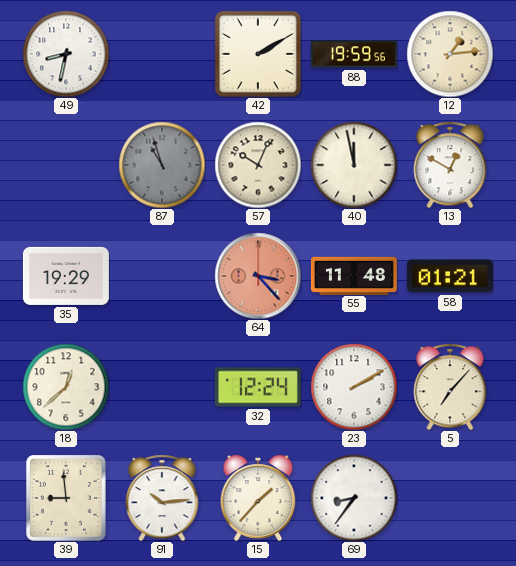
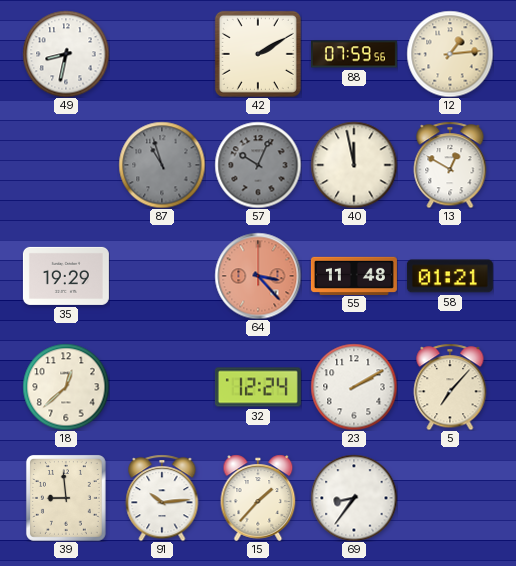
88: 19:59 -> 07:59
57 dial: cream -> grey
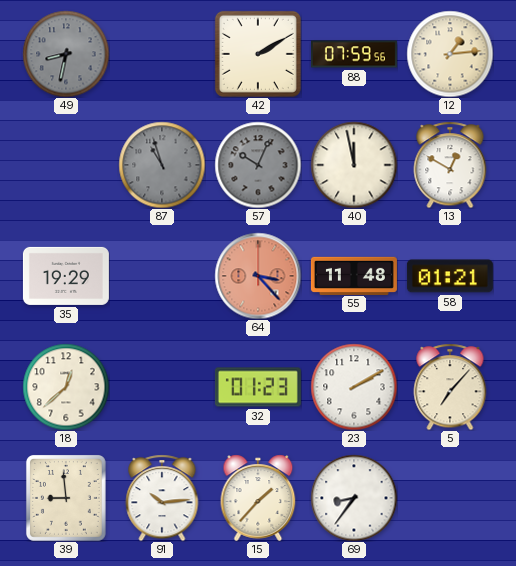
49 dial: white -> grey
32: 12:24 -> 01:23
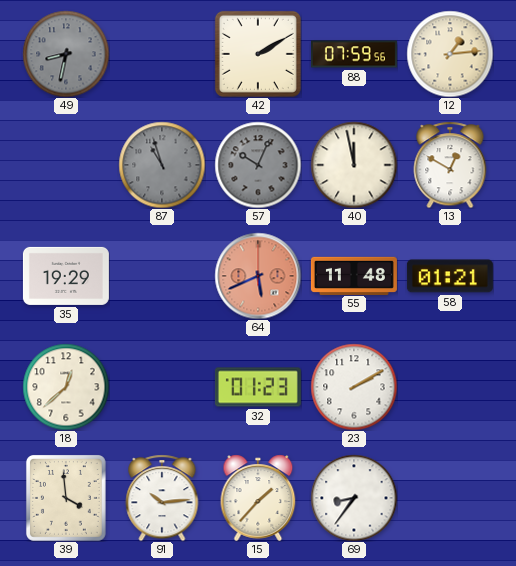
64: 3:23 -> 5:41
5: 7:07 -> none
39: 8:59 -> 3:59
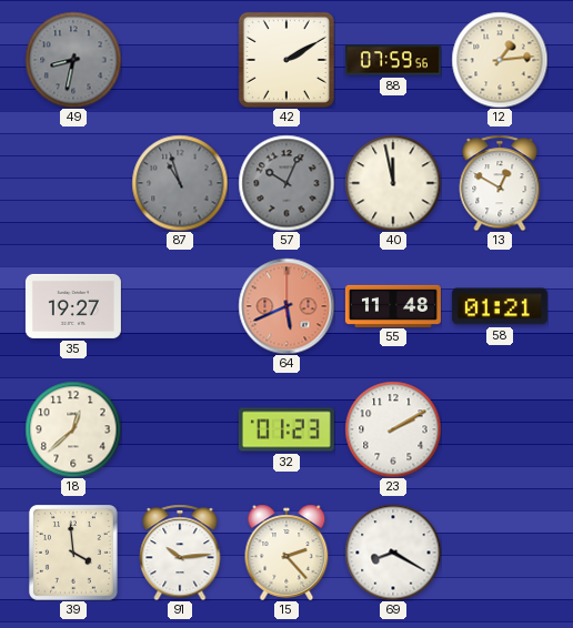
35: 19:29 -> 19:27
15: 1:37 -> 2:23
69: 8:36 -> 8:20
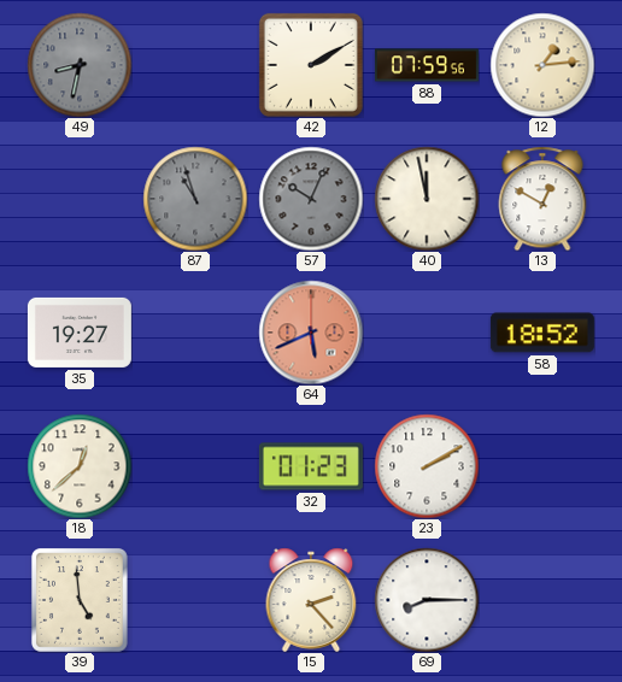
55: 11:48 -> none
58: 01:21 -> 18:52
39: 3:59 -> 4:59
91: 10:14 -> none
69: 8:20 -> 8:15
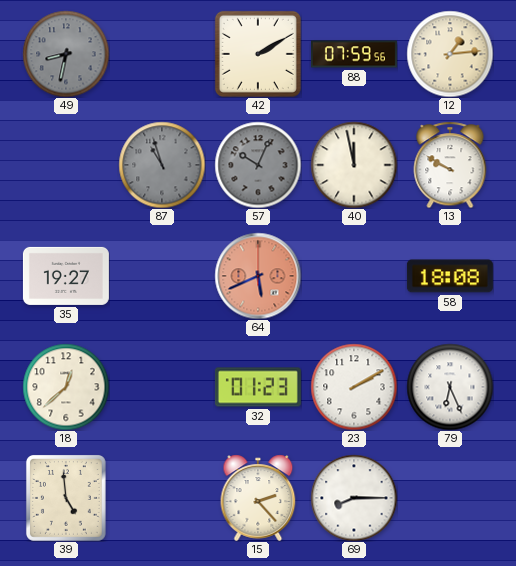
13: 12:50 -> 9:50
58: 18:52 -> 18:08
79: none -> 6:26
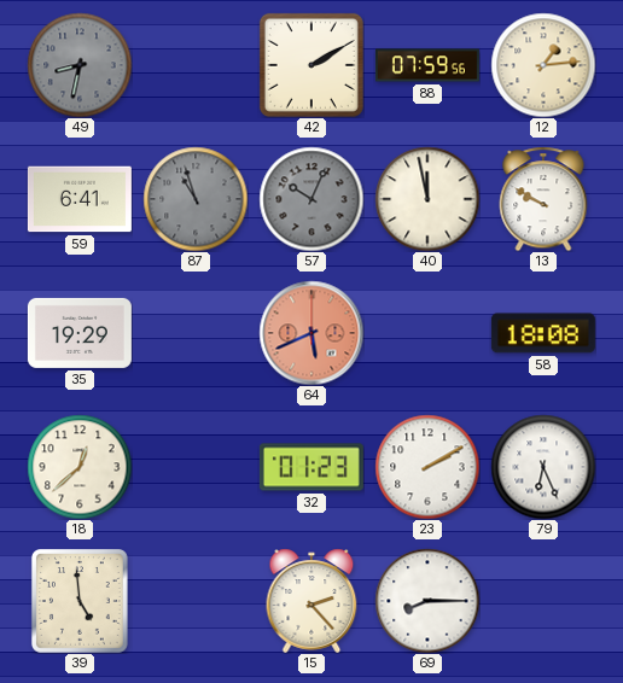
59: none -> 6:41
35: 19:27 -> 19:29
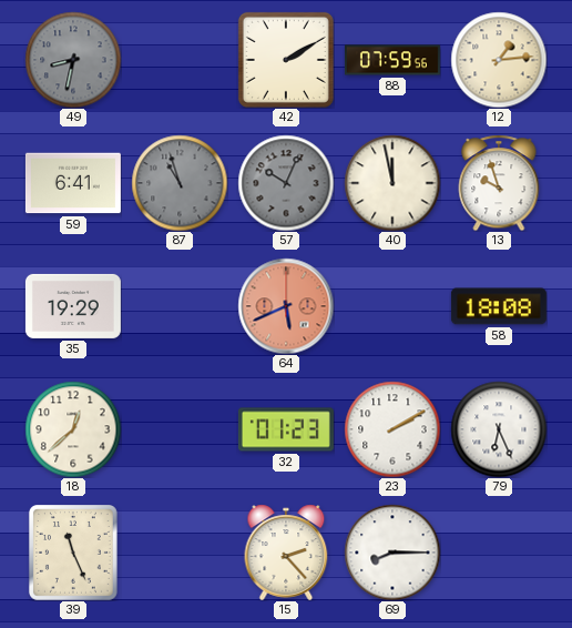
13: 9:50 -> 9:57
39: 4:59 -> 11:26
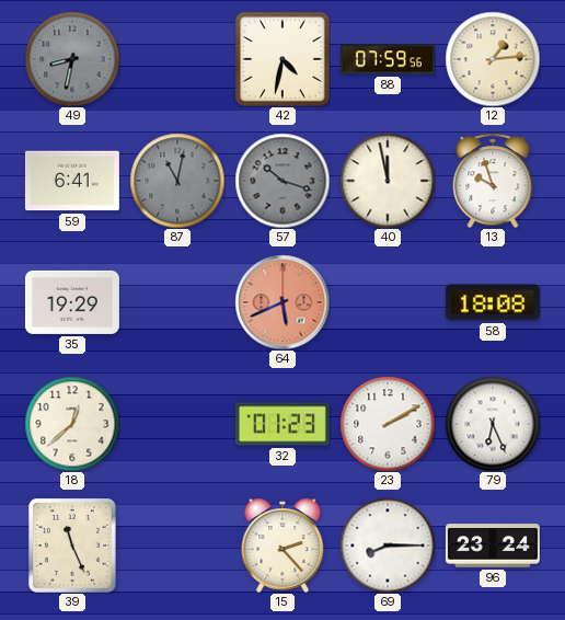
42: 2:10 -> 4:32
87: 10:57 -> 11:02
57: 10:04 -> 10:18
96: none -> 23:24
